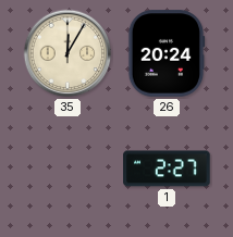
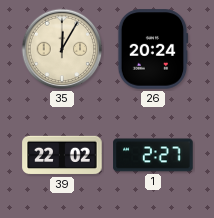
39: none -> 22:02
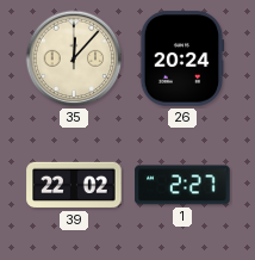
35: 12:05 -> 12:07
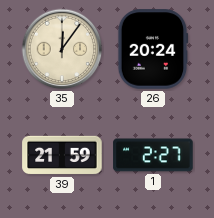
35: 12:07 -> 12:06
39: 22:02 -> 21:59
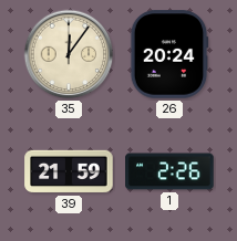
1: 2:27 -> 2:26
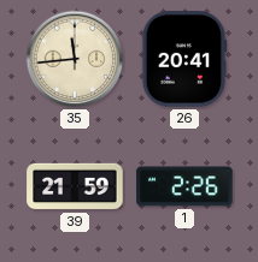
35: 12:06 -> 11:44
26: 20:24 -> 20:41
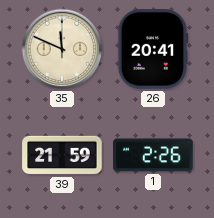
35: 11:44 -> 11:49
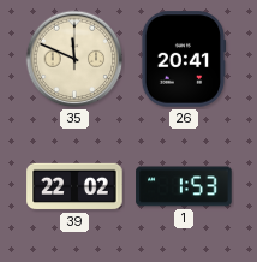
39: 21:59 -> 22:02
1: 2:26 -> 1:53
